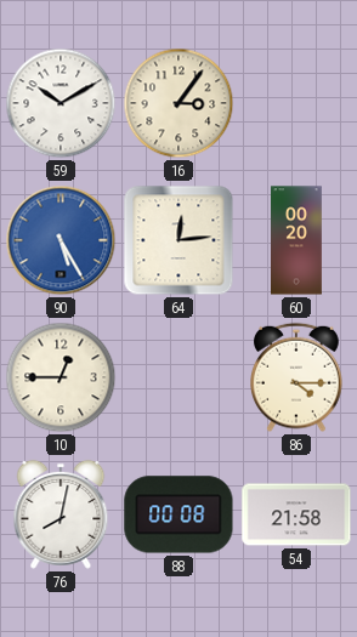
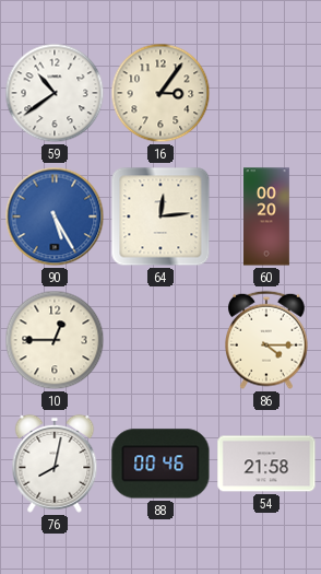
59: 10:10 -> 10:39
88: 00:08 -> 00:46
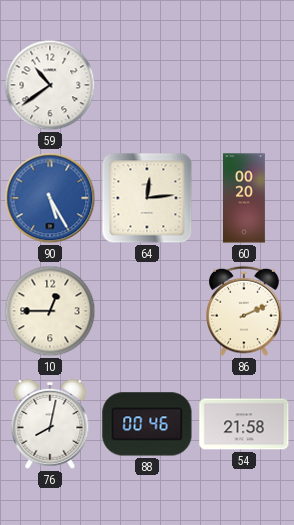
16: 3:06 -> none
86: 4:15 -> 2:11
